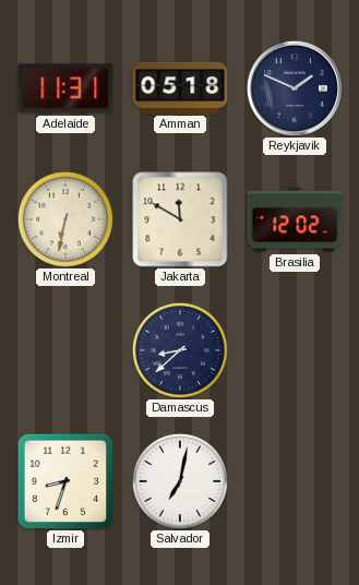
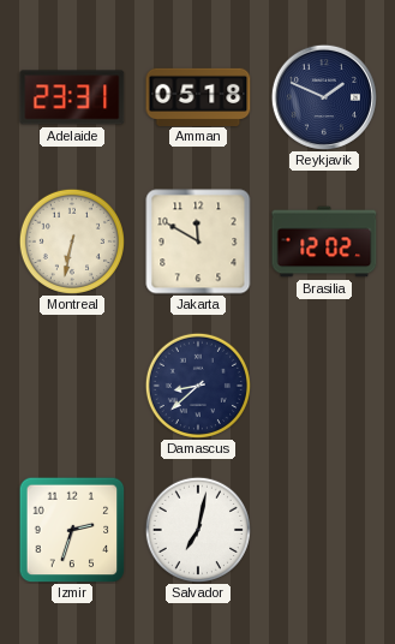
Adelaide: 11:31 -> 23:31
Izmir: 8:33 -> 2:33
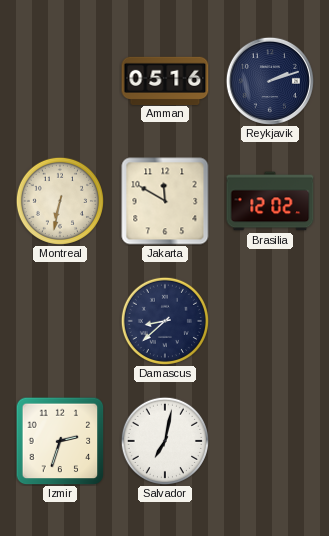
Adelaide: 23:31 -> none
Amman: 05:18 -> 05:16
Reykjavik: 1:49 -> 2:12
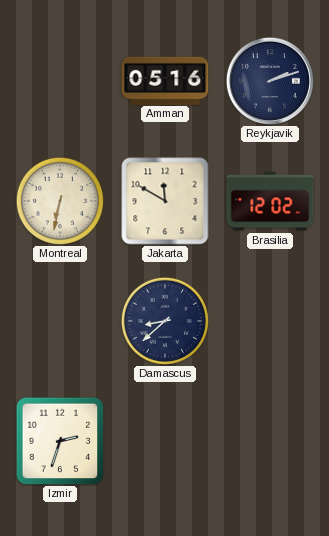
Salvador: 7:02 -> none
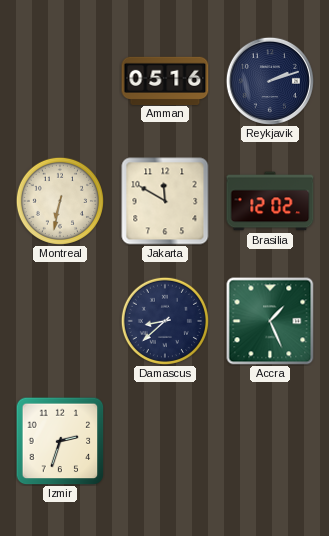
Accra: none -> 1:26
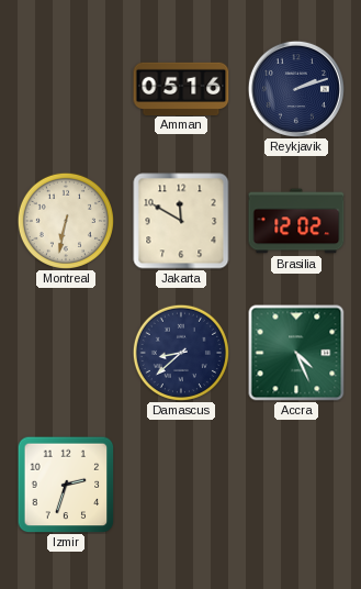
Accra: 1:26 -> 4:26
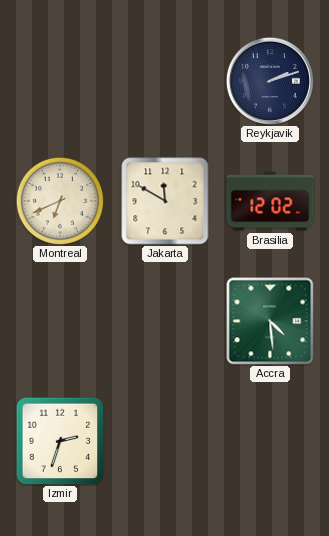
Amman: 05:16 -> none
Montreal: 6:32 -> 6:41
Damascus: 8:38 -> none
Accra: 4:26 -> 4:29
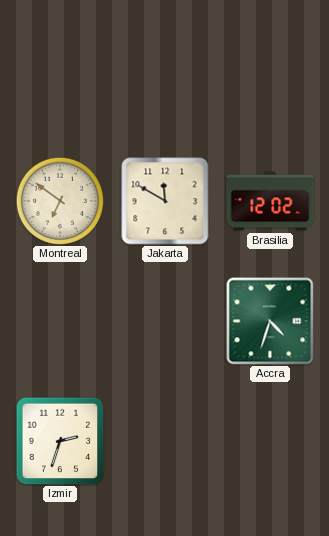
Reykjavik: 2:12 -> none
Montreal: 6:41 -> 6:51
Accra: 4:29 -> 4:33
